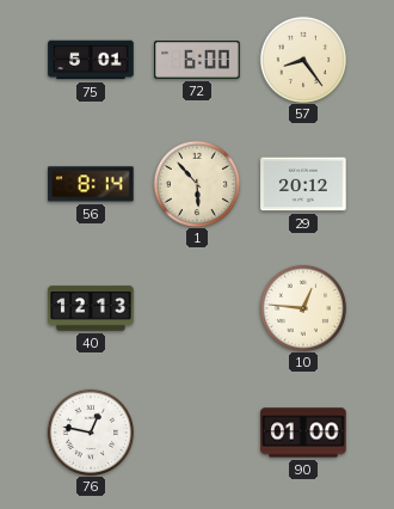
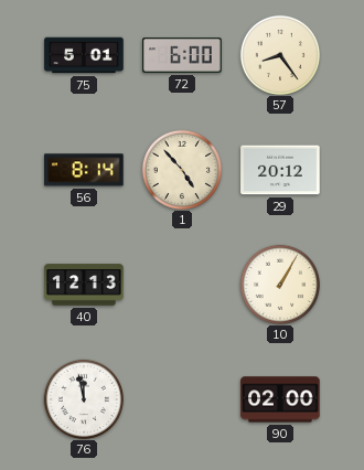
1: 5:53 -> 4:53
10: 12:46 -> 1:05
76: 12:47 -> 11:58
90: 01:00 -> 02:00
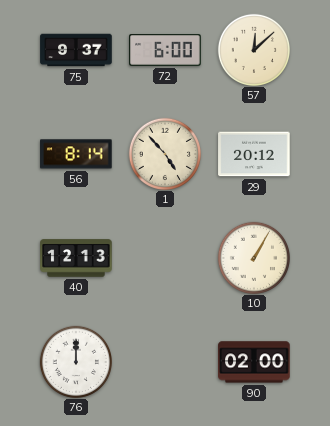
75: 5:01 -> 9:37
57: 8:24 -> 12:08
76: 11:58 -> 12:00
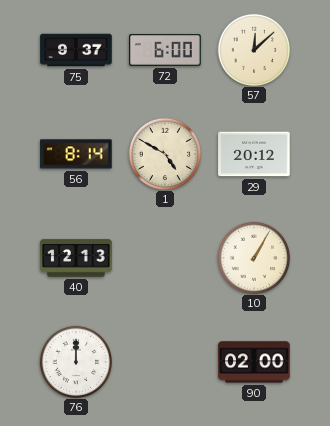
1: 4:53 -> 4:50
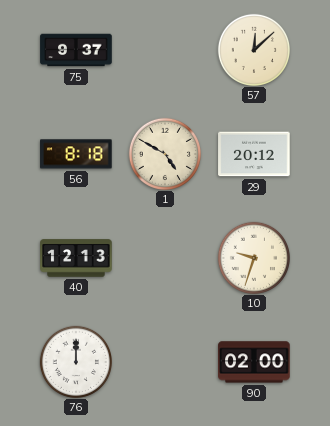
72: 6:00 -> none
56: 8:14 -> 8:18
10: 1:05 -> 9:33
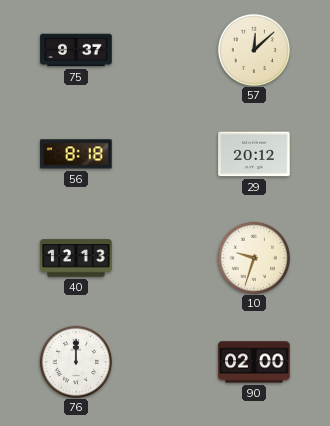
1: 4:50 -> none
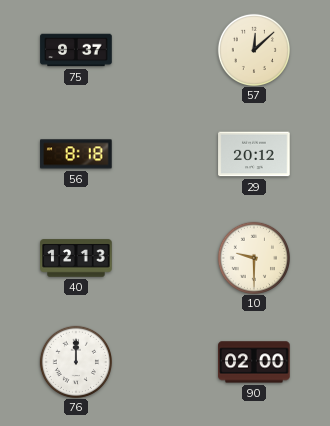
10: 9:33 -> 9:30
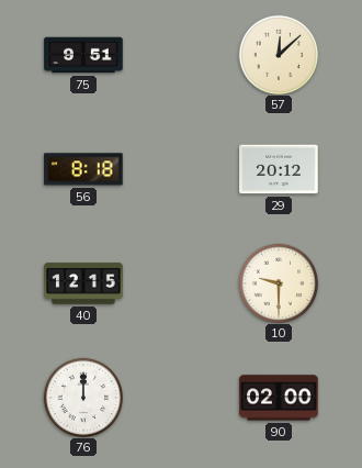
75: 9:37 -> 9:51
40: 12:13 -> 12:15
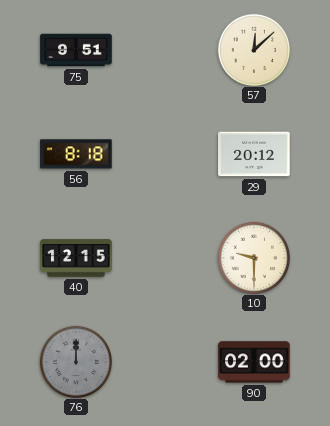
76 dial: white -> grey
